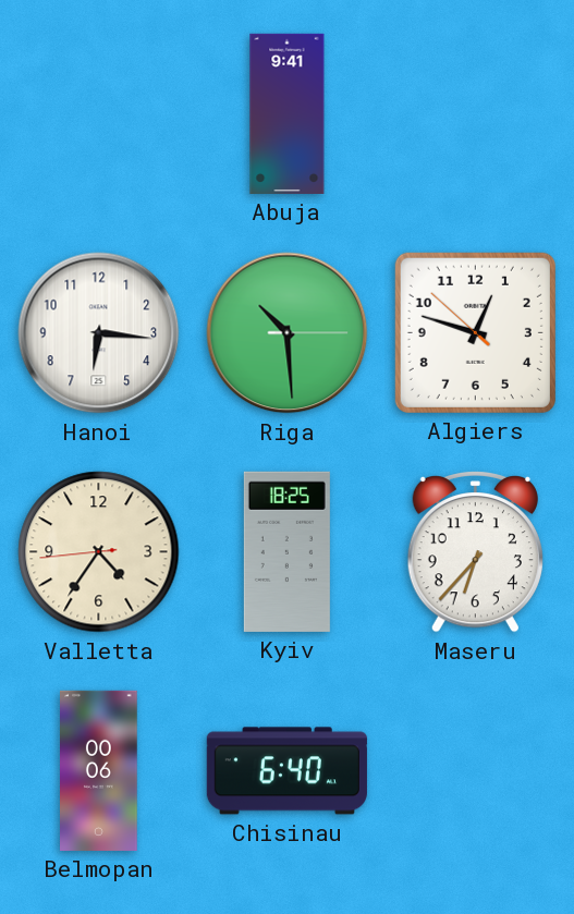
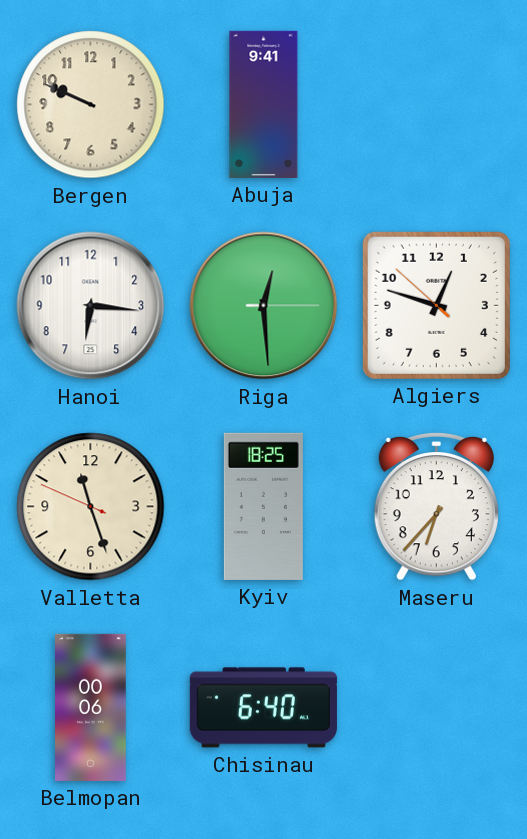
Bergen: none -> 9:49
Riga: 10:29 -> 12:29
Valletta: 4:35 -> 11:26
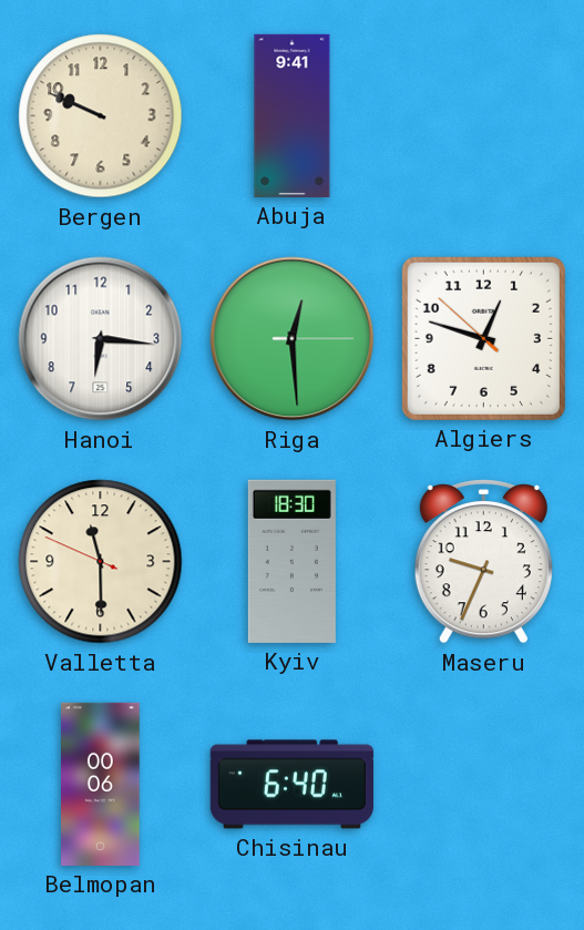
Valletta: 11:26 -> 11:29
Kyiv: 18:25 -> 18:30
Maseru: 6:37 -> 9:34
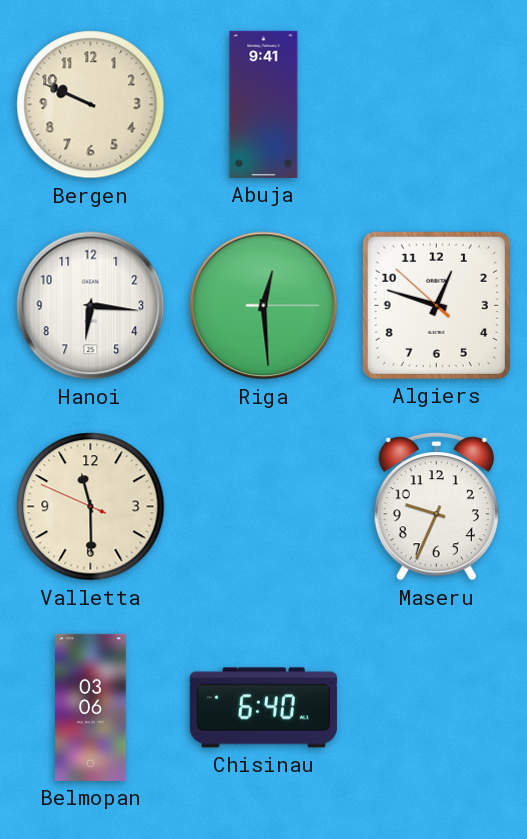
Kyiv: 18:30 -> none
Belmopan: 00:06 -> 03:06
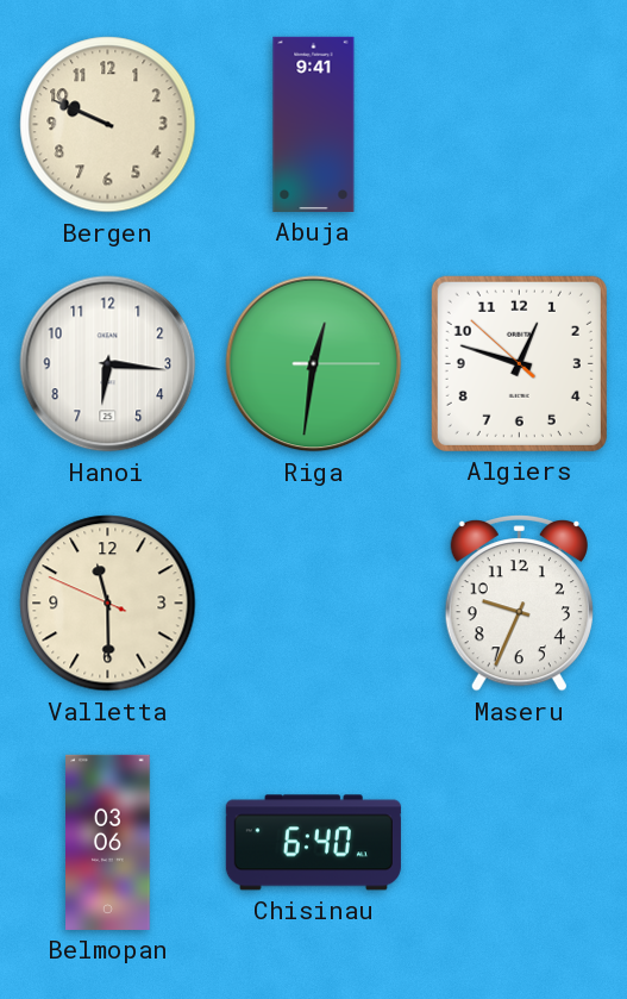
Riga: 12:29 -> 12:31
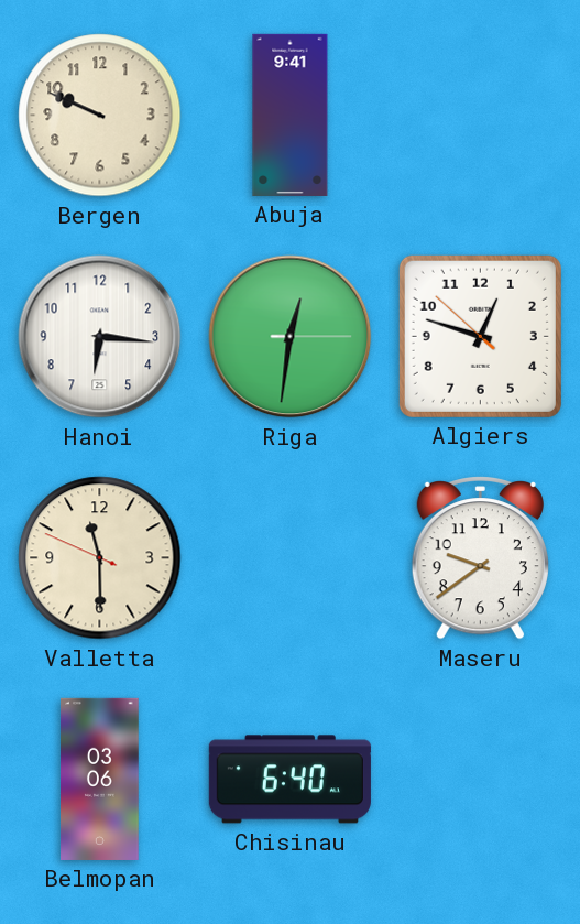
Maseru: 9:34 -> 9:39
